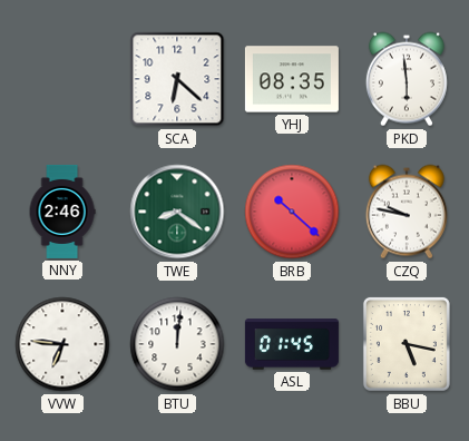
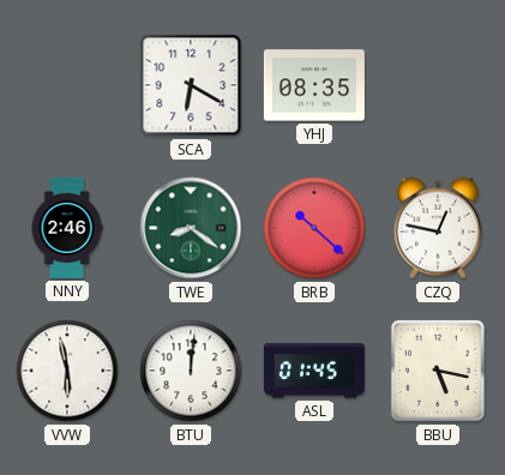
SCA: 6:22 -> 6:20
PKD: 5:59 -> none
CZQ: 9:47 -> 12:47
VVW: 6:46 -> 5:58
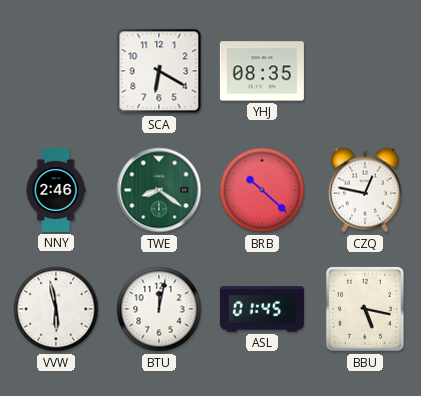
BTU: 12:01 -> 12:02
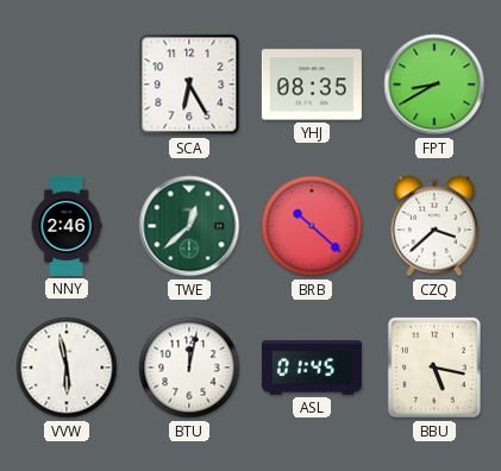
SCA: 6:20 -> 6:25
FPT: none -> 8:40
TWE: 8:21 -> 12:38
CZQ: 12:47 -> 3:38
